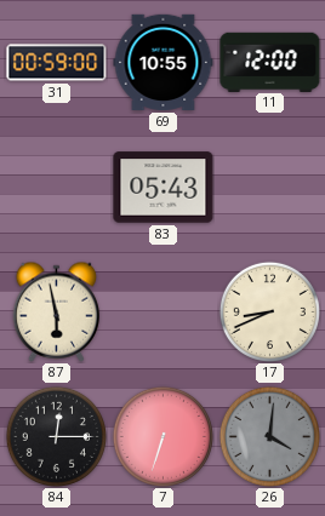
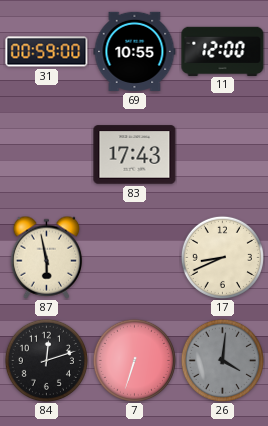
83: 05:43 -> 17:43
84: 12:15 -> 12:12
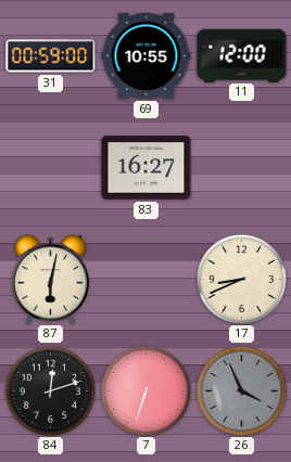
83: 17:43 -> 16:27
87: 5:58 -> 6:02
26: 4:01 -> 3:56
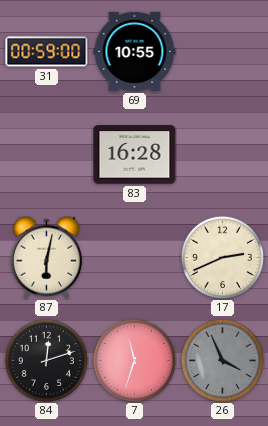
11: 12:00 -> none
83: 16:27 -> 16:28
17: 8:41 -> 2:41
7: 6:33 -> 11:33
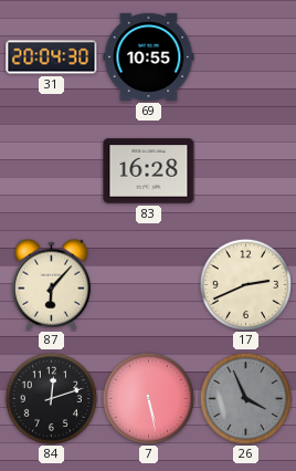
31: 00:59 -> 20:04
87: 6:02 -> 6:07
7: 11:33 -> 5:28
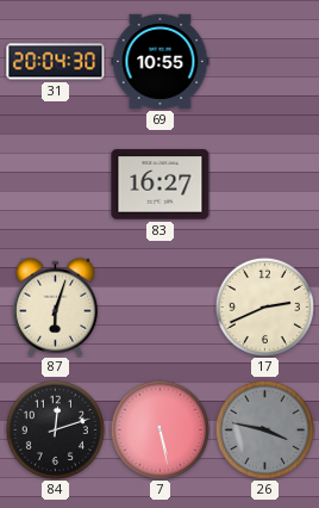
83: 16:28 -> 16:27
87: 6:07 -> 6:03
26: 3:56 -> 3:47
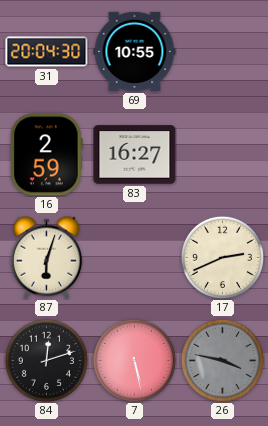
16: none -> 2:59
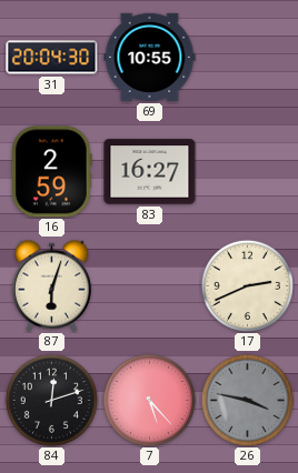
7: 5:28 -> 5:23
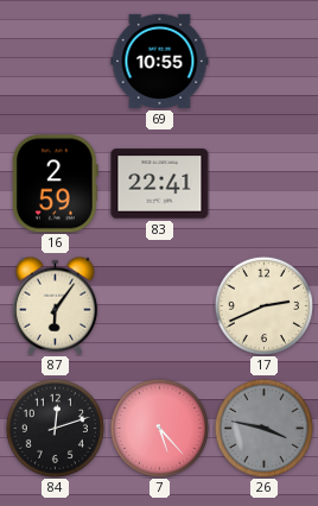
31: 20:04 -> none
83: 16:27 -> 22:41
87: 6:03 -> 6:06
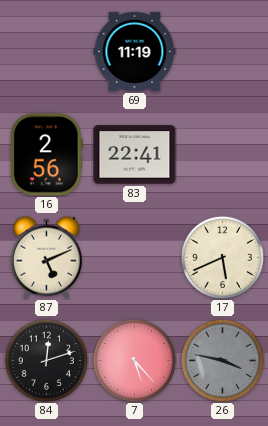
69: 10:55 -> 11:19
16: 2:59 -> 2:56
87: 6:06 -> 5:11
17: 2:41 -> 5:41
